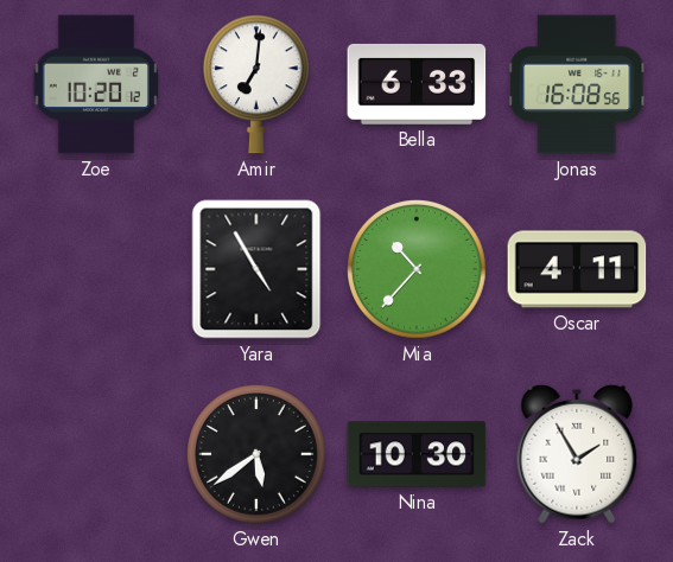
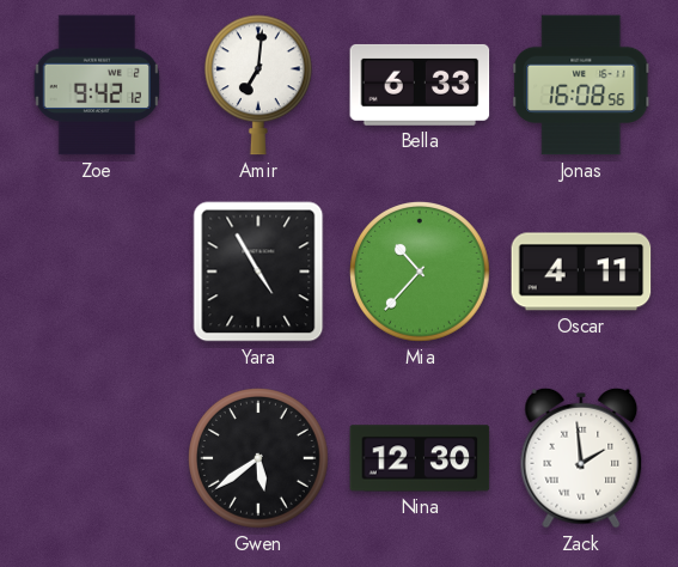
Zoe: 10:20 -> 9:42
Nina: 10:30 -> 12:30
Zack: 1:55 -> 1:59
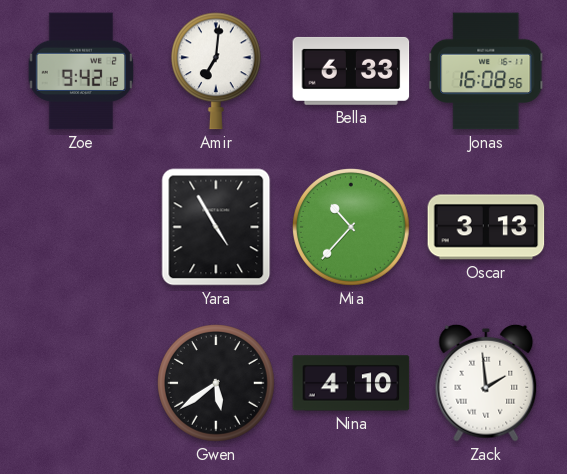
Oscar: 4:11 -> 3:13
Nina: 12:30 -> 4:10
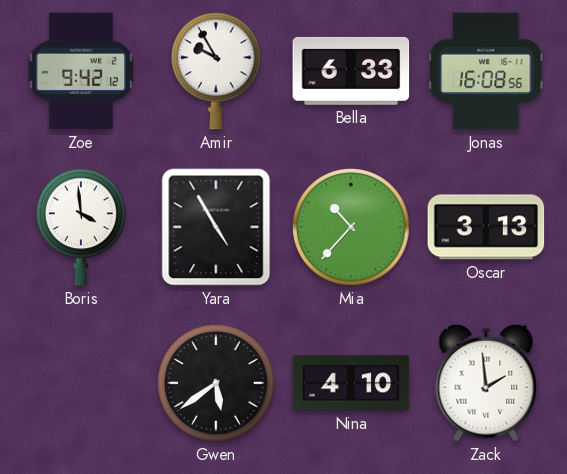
Amir: 7:01 -> 9:55
Boris: none -> 3:59
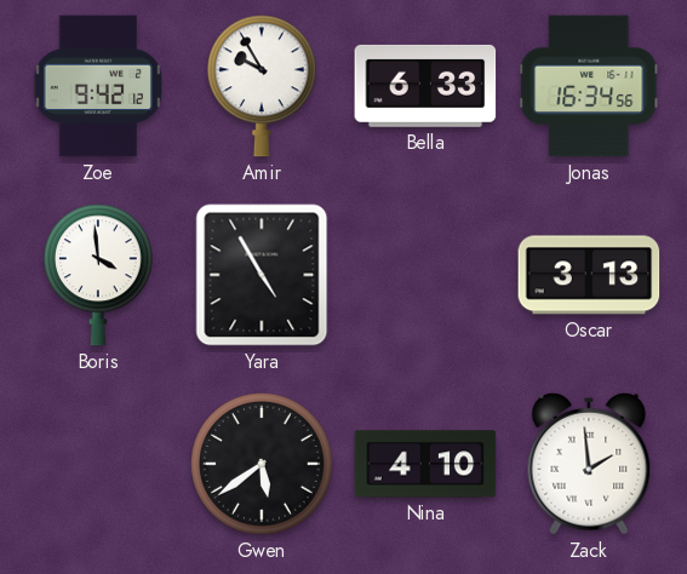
Jonas: 16:08 -> 16:34
Mia: 10:37 -> none
